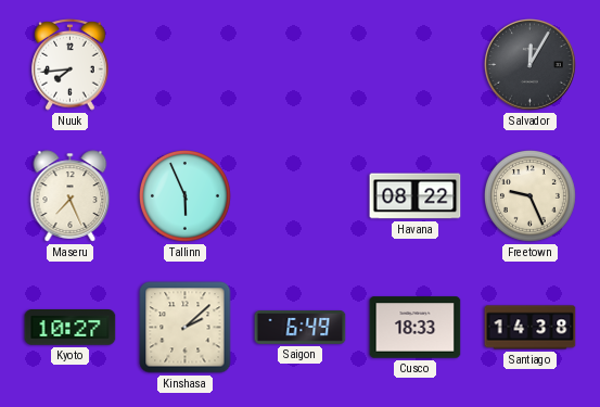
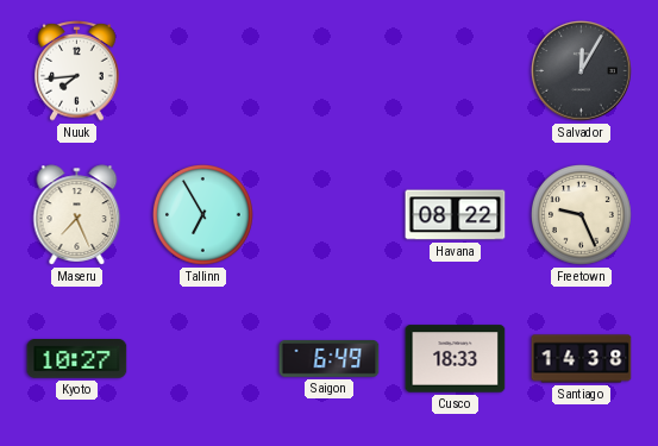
Tallinn: 5:56 -> 6:55
Kinshasa: 2:08 -> none
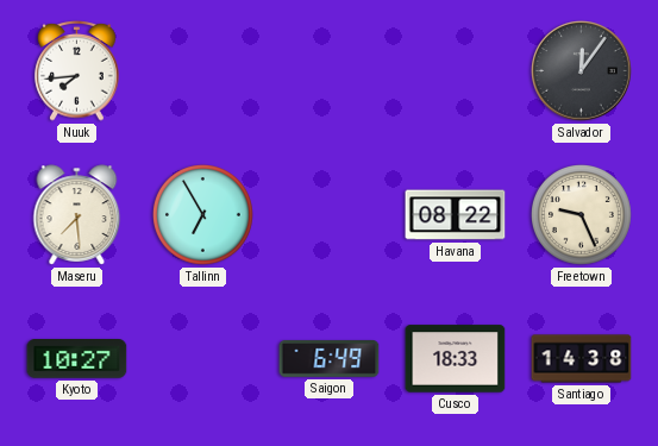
Salvador: 12:05 -> 12:06
Maseru: 7:26 -> 7:29
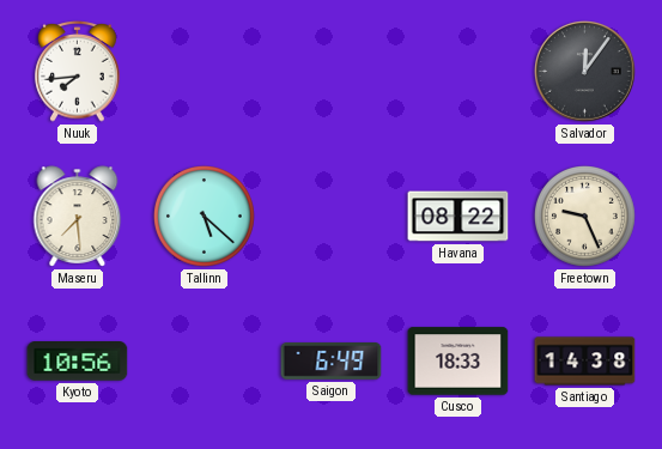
Tallinn: 6:55 -> 5:22
Kyoto: 10:27 -> 10:56
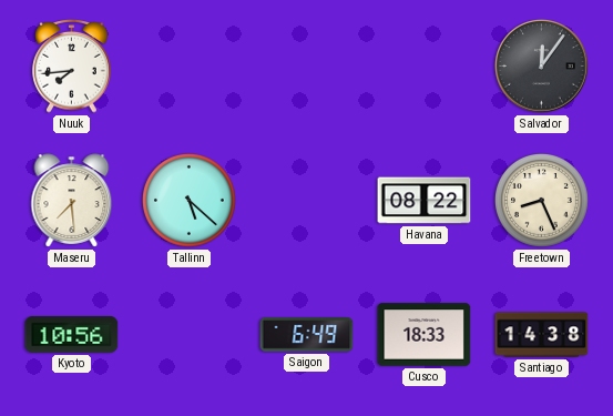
Freetown: 9:26 -> 8:26
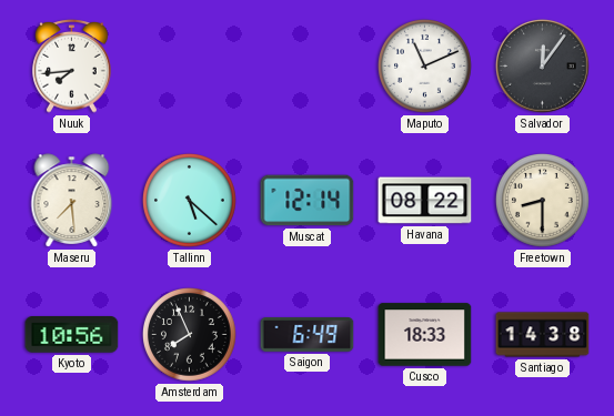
Maputo: none -> 11:11
Muscat: none -> 12:14
Freetown: 8:26 -> 8:30
Amsterdam: none -> 7:56
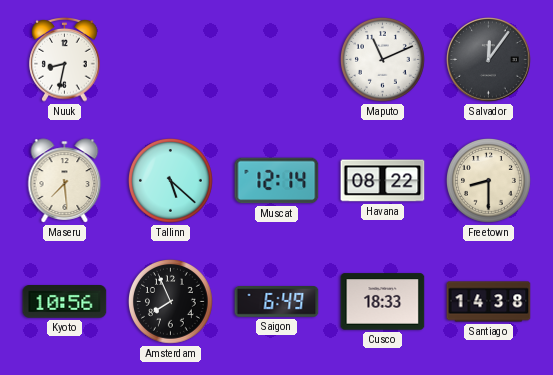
Nuuk: 7:44 -> 8:32
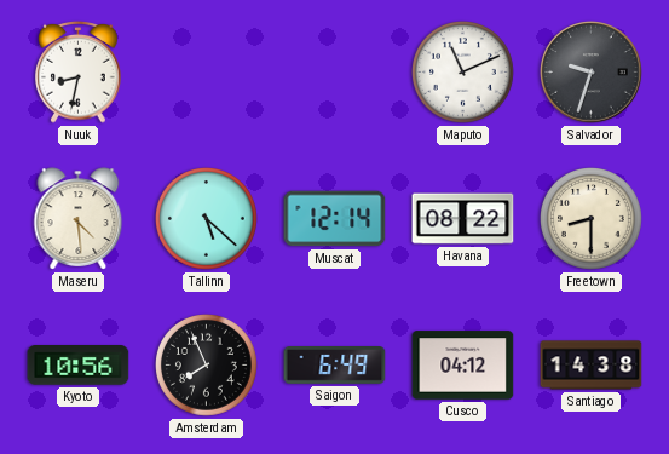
Salvador: 12:06 -> 9:33
Maseru: 7:29 -> 4:29
Cusco: 18:33 -> 04:12
